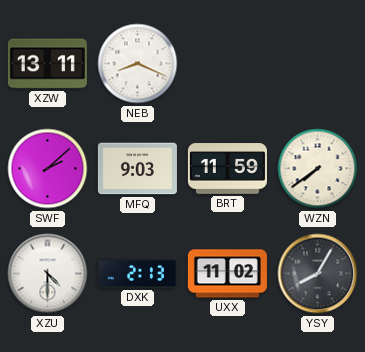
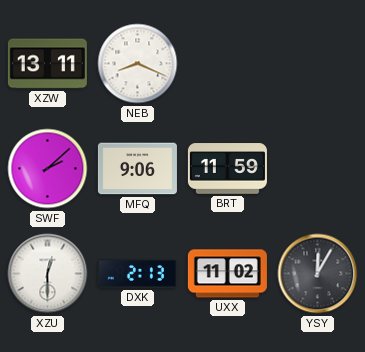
MFQ: 9:03 -> 9:06
WZN: 7:39 -> none
XZU: 4:30 -> 12:30
YSY: 8:05 -> 12:05
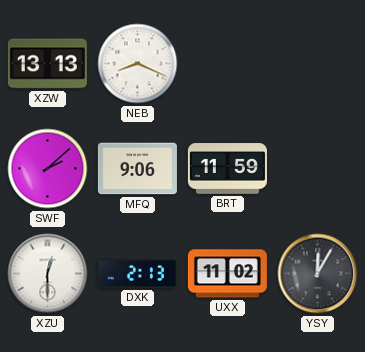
XZW: 13:11 -> 13:13
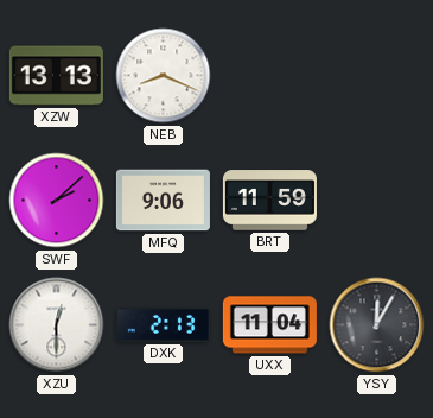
UXX: 11:02 -> 11:04
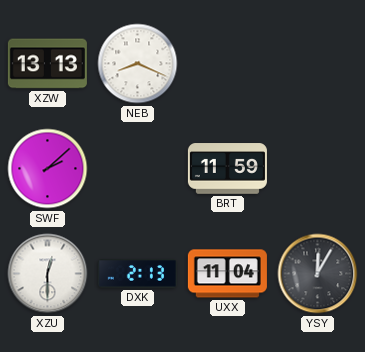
MFQ: 9:06 -> none
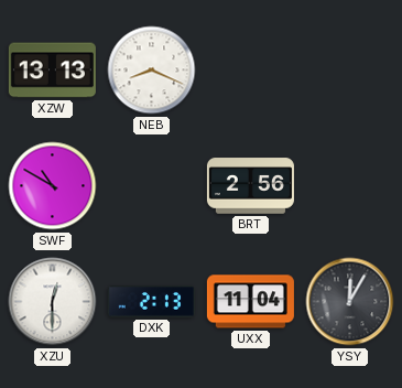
SWF: 2:08 -> 10:50
BRT: 11:59 -> 2:56
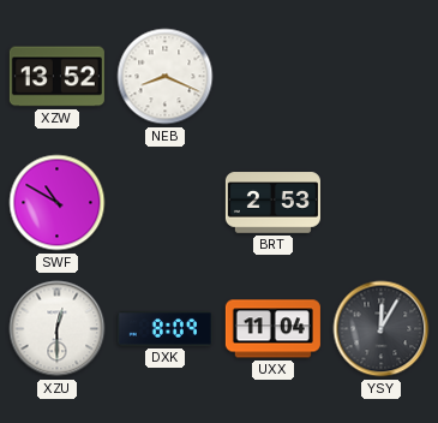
XZW: 13:13 -> 13:52
BRT: 2:56 -> 2:53
DXK: 2:13 -> 8:09
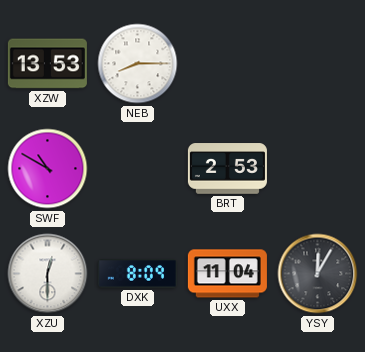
XZW: 13:52 -> 13:53
NEB: 8:19 -> 8:15
